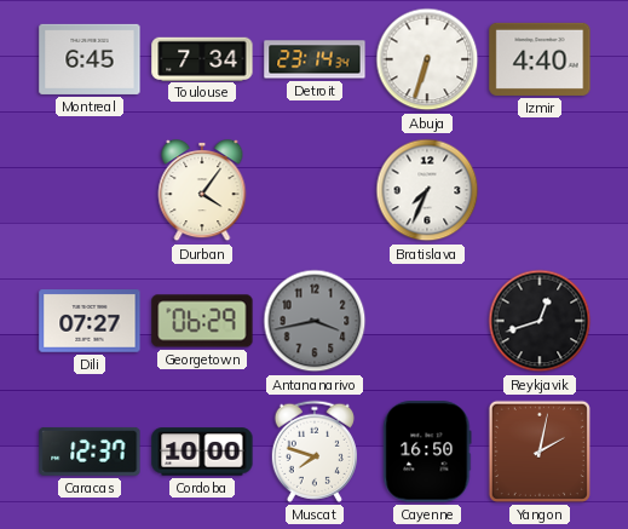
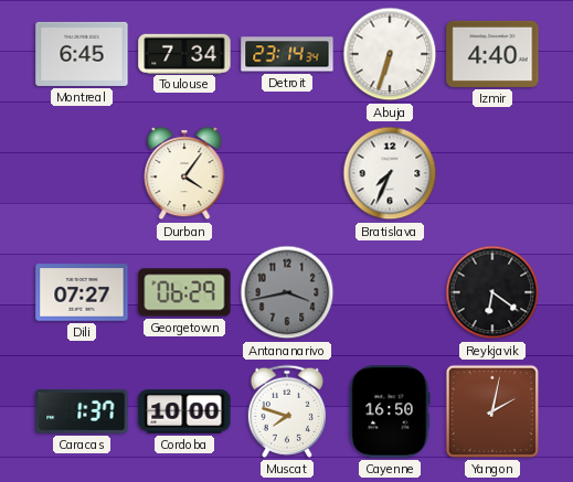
Reykjavik: 12:42 -> 6:21
Caracas: 12:37 -> 1:37
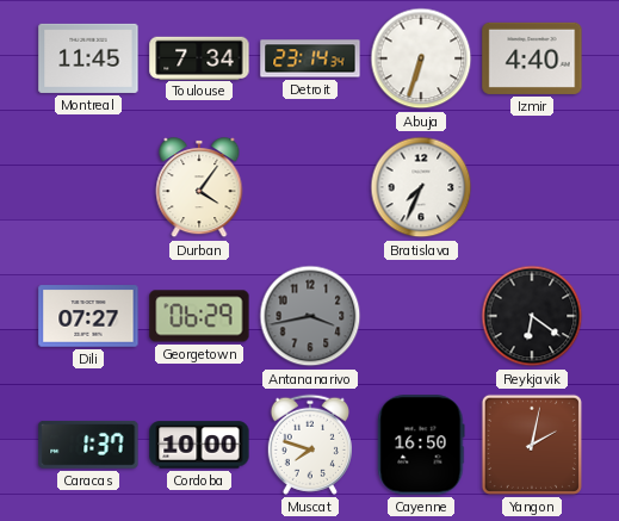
Montreal: 6:45 -> 11:45
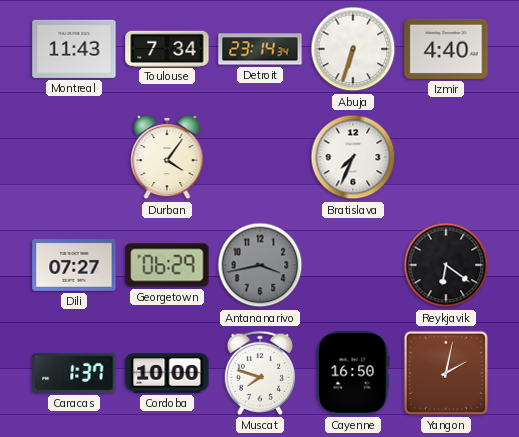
Montreal: 11:45 -> 11:43
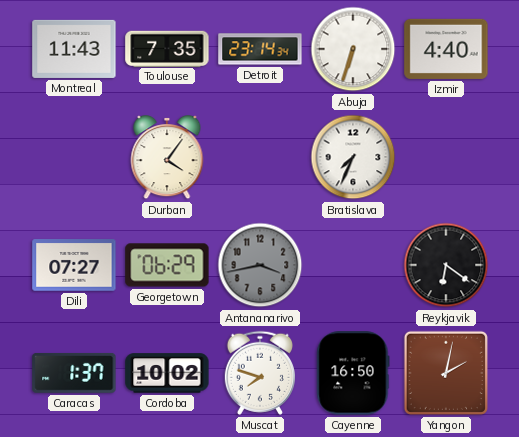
Toulouse: 7:34 -> 7:35
Cordoba: 10:00 -> 10:02
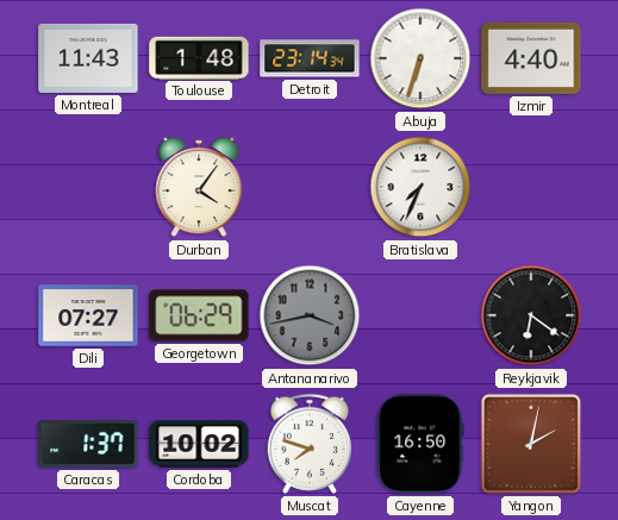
Toulouse: 7:35 -> 1:48
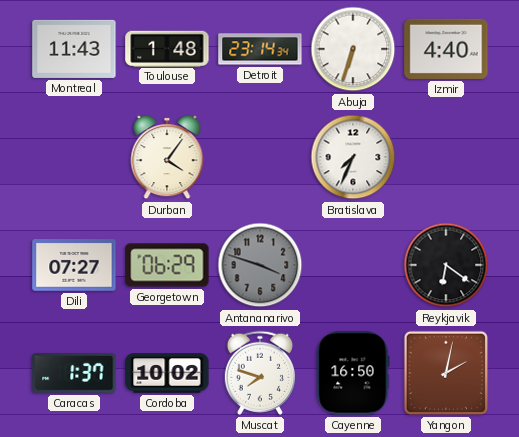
Antananarivo: 3:43 -> 3:48
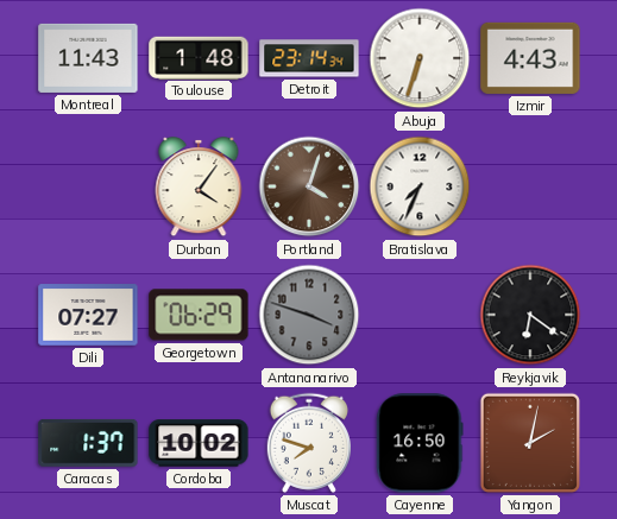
Izmir: 4:40 -> 4:43
Portland: none -> 4:03
